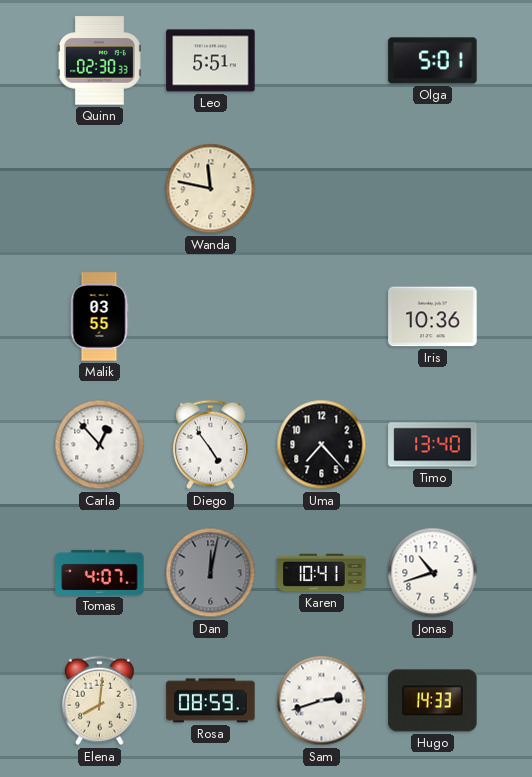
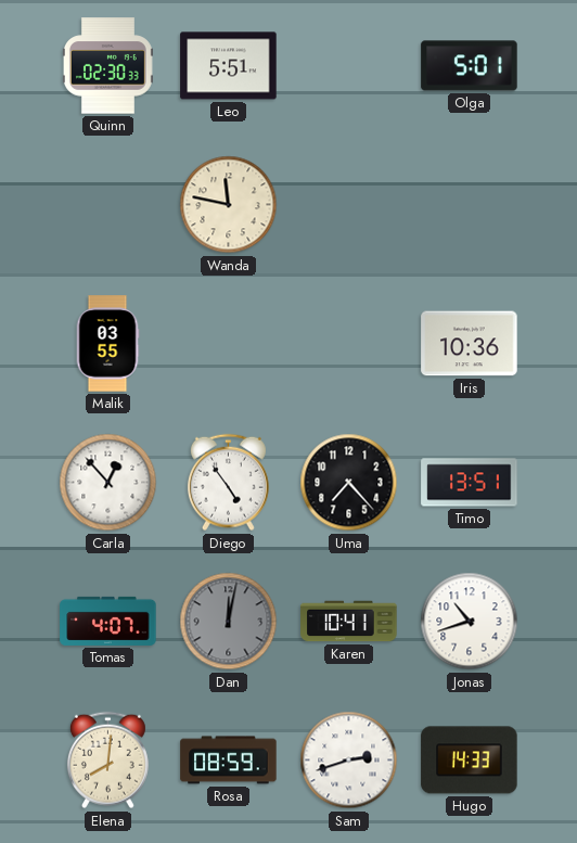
Timo: 13:40 -> 13:51
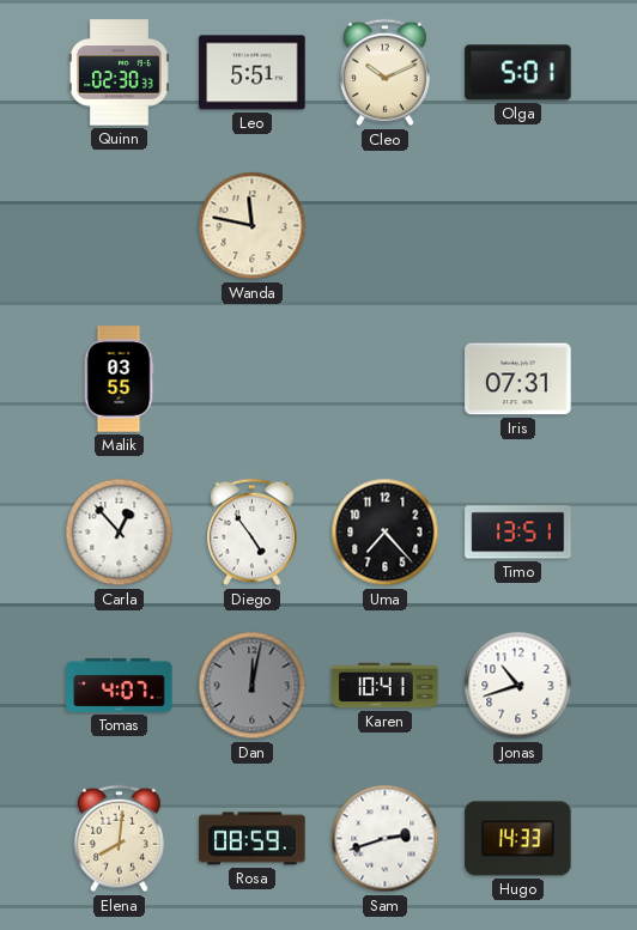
Cleo: none -> 10:11
Iris: 10:36 -> 07:31
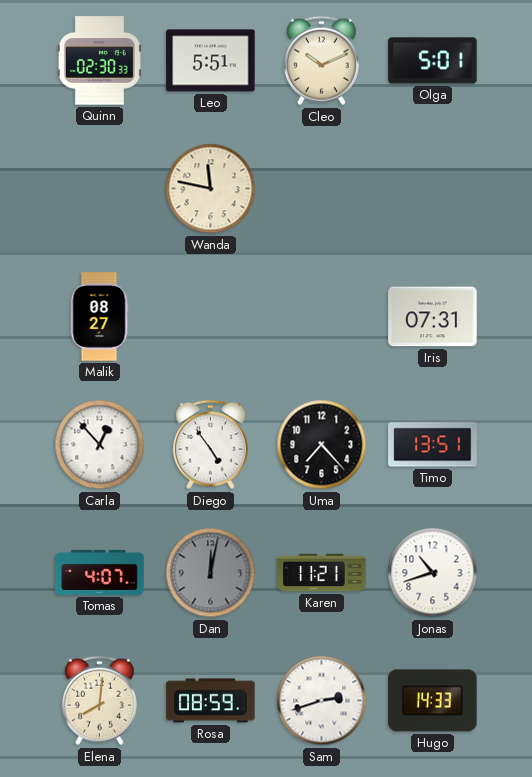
Malik: 03:55 -> 08:27
Karen: 10:41 -> 11:21
